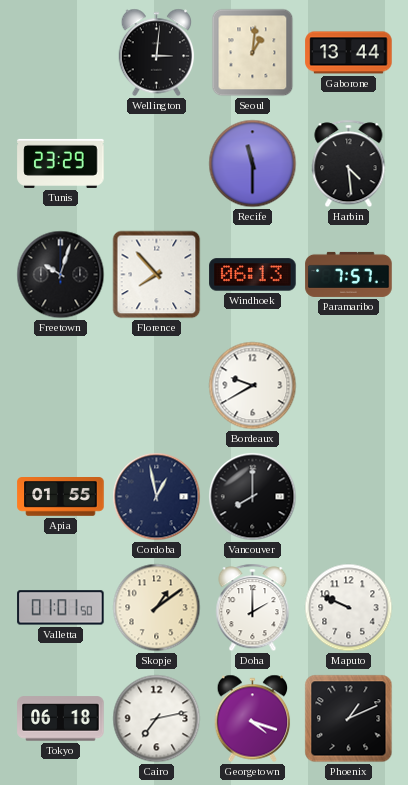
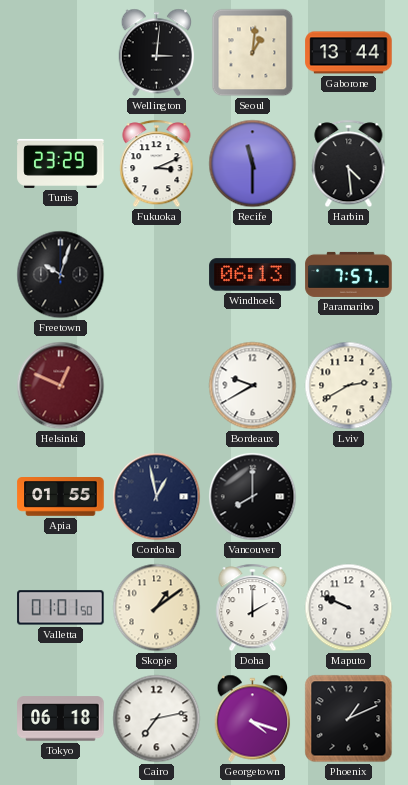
Fukuoka: none -> 3:11
Florence: 7:53 -> none
Helsinki: none -> 12:49
Lviv: none -> 2:40
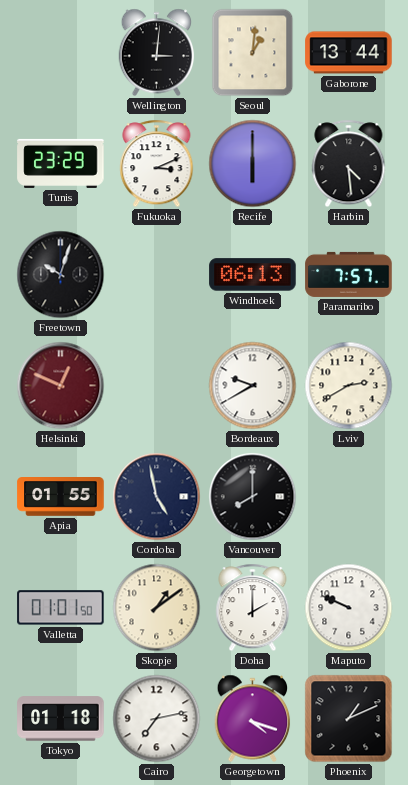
Recife: 11:30 -> 6:00
Cordoba: 12:58 -> 4:58
Tokyo: 06:18 -> 01:18
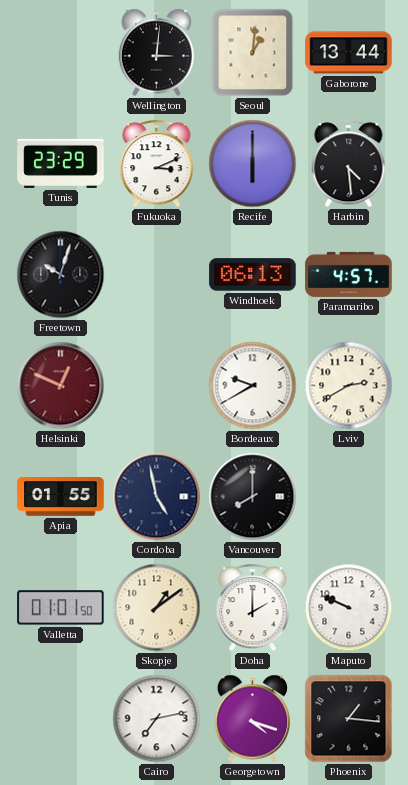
Paramaribo: 7:57 -> 4:57
Tokyo: 01:18 -> none
Phoenix: 1:11 -> 1:16
